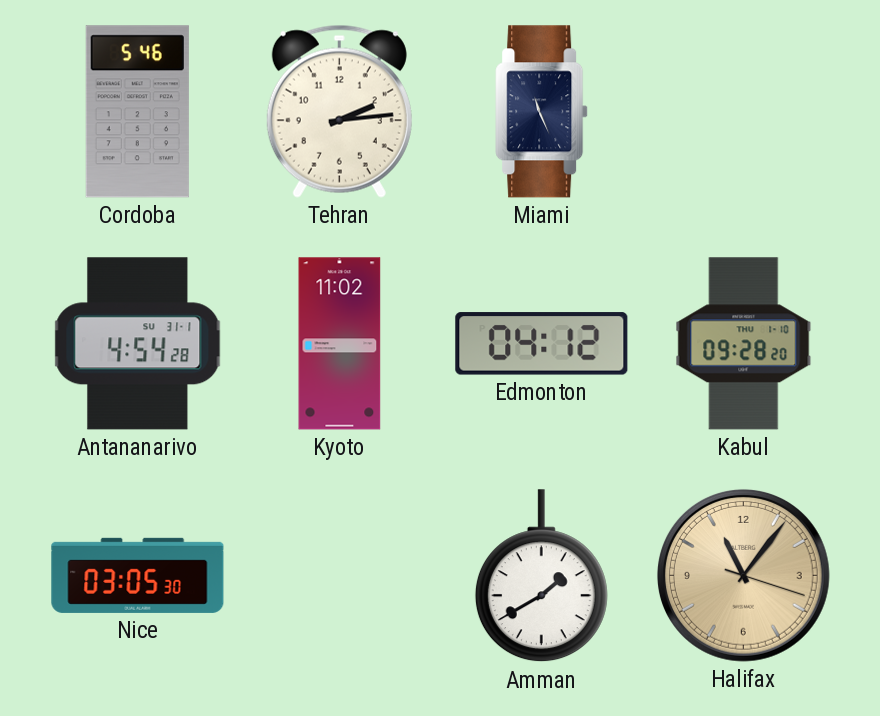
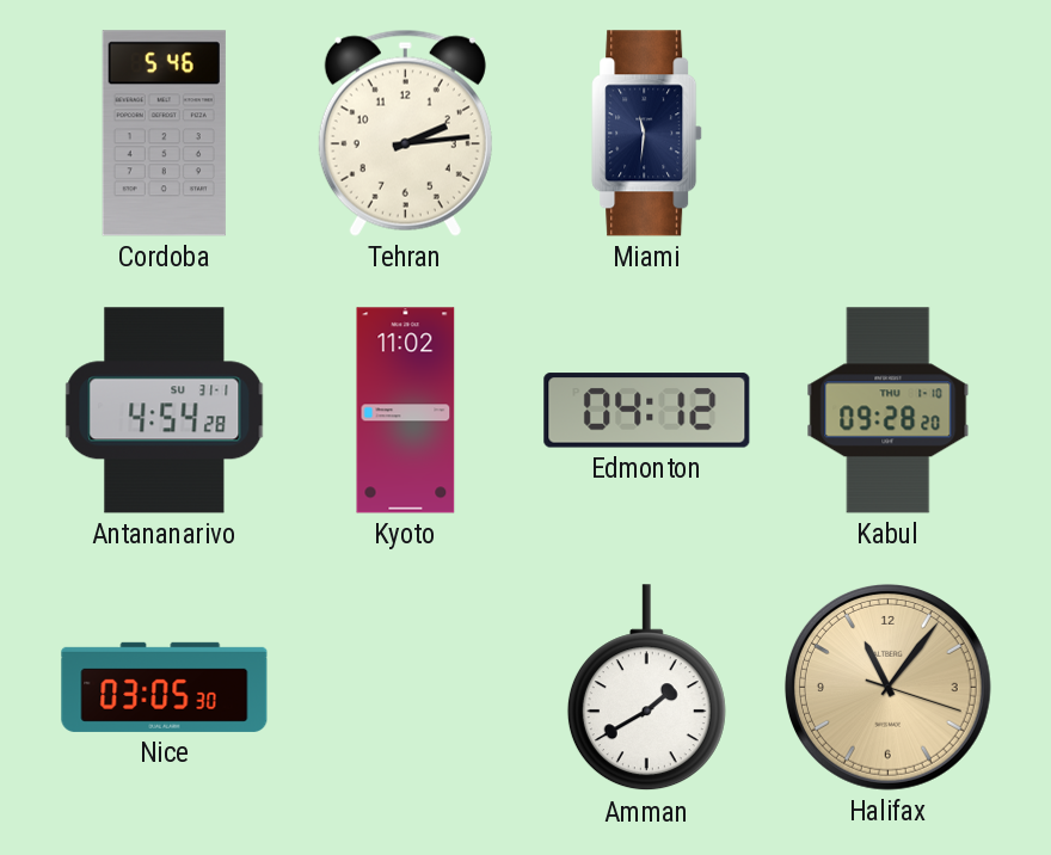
Miami: 11:26 -> 11:31
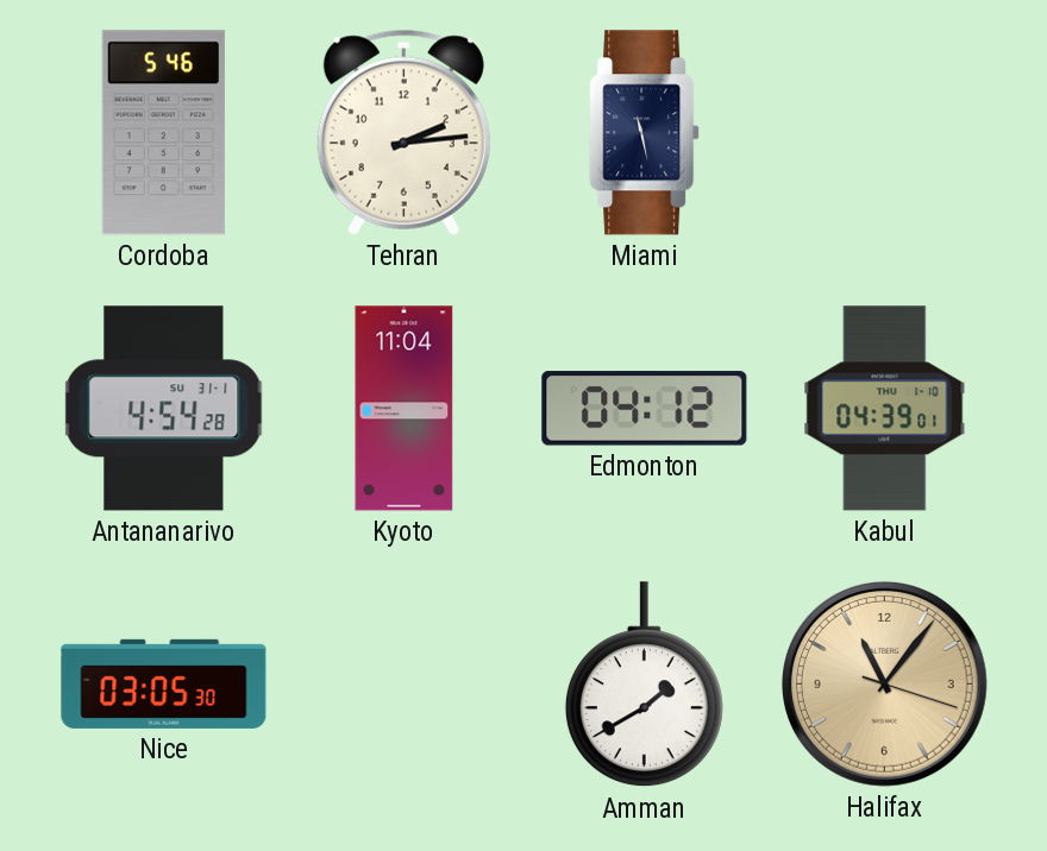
Miami: 11:31 -> 11:28
Kyoto: 11:02 -> 11:04
Kabul: 09:28 -> 04:39
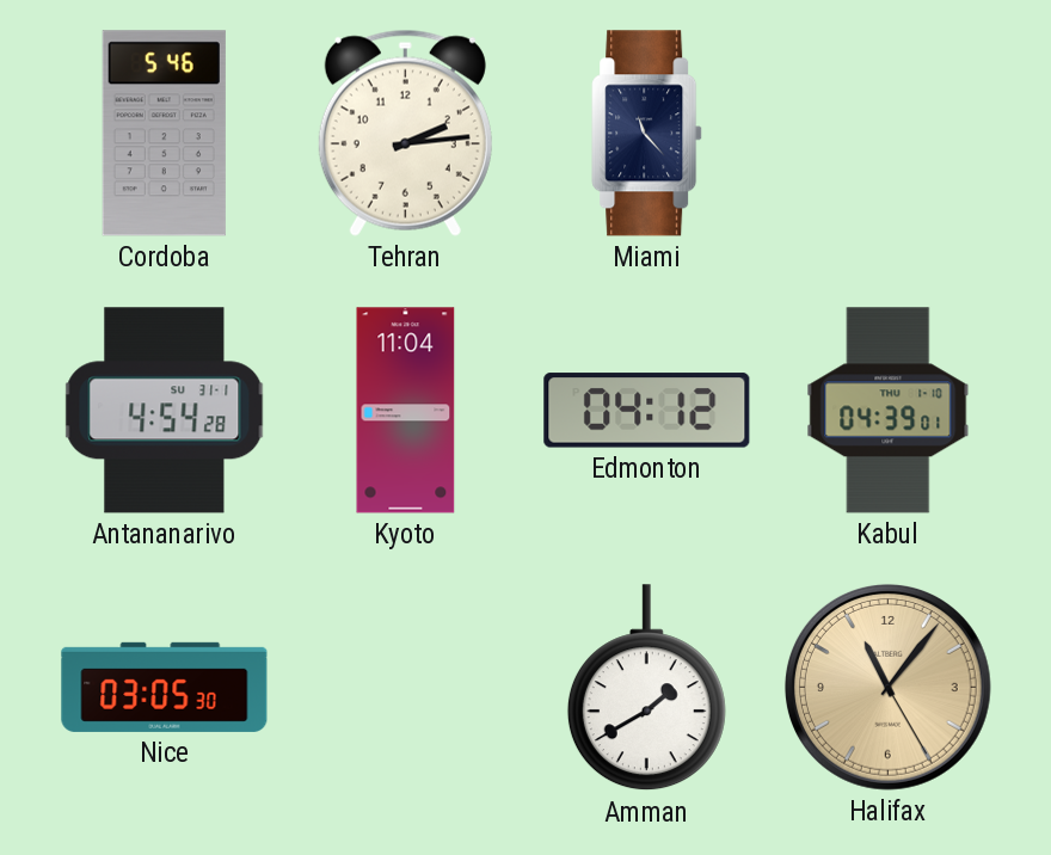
Miami: 11:28 -> 11:23
Halifax: 11:06:18 -> 11:06:25
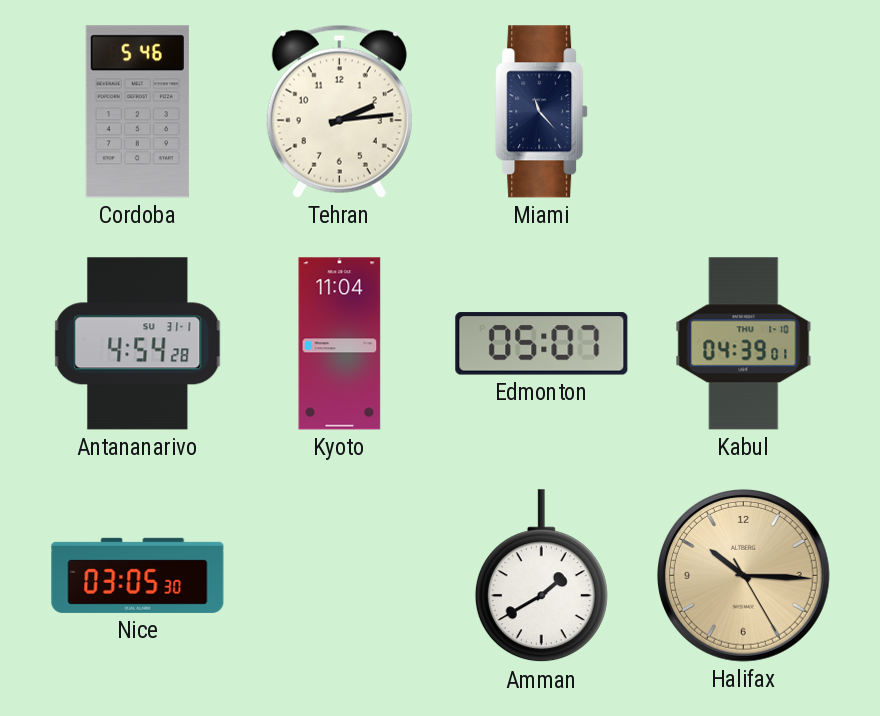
Edmonton: 04:12 -> 05:07
Halifax: 11:06 -> 10:15
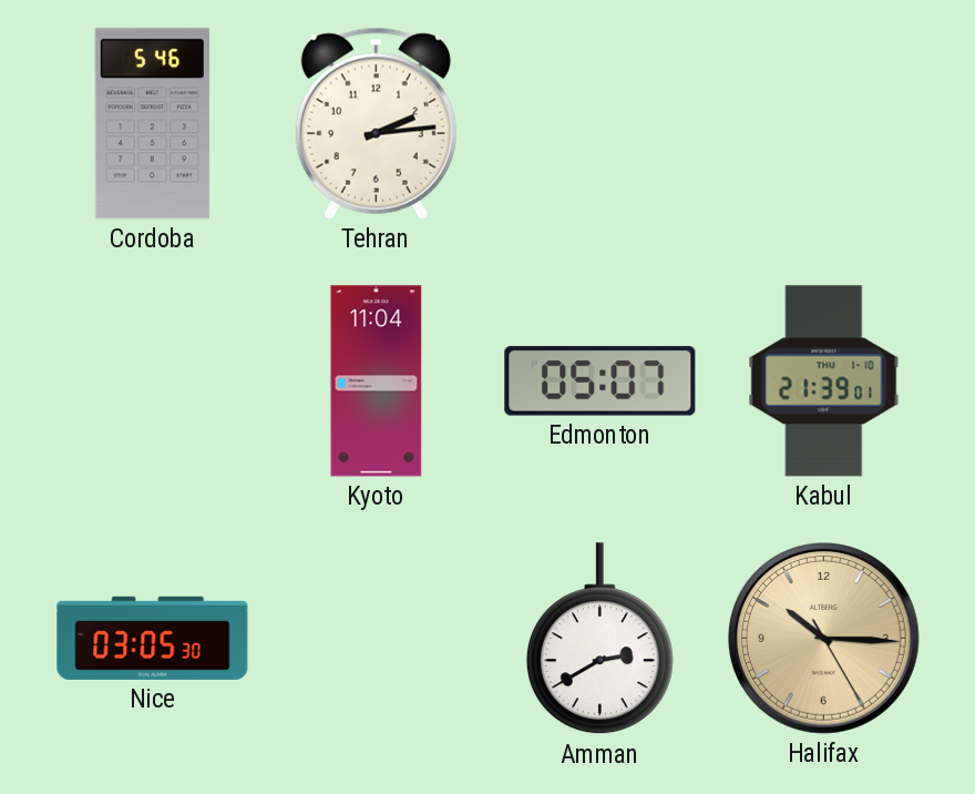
Miami: 11:23 -> none
Antananarivo: 4:54 -> none
Kabul: 04:39 -> 21:39
Amman: 1:40 -> 2:40
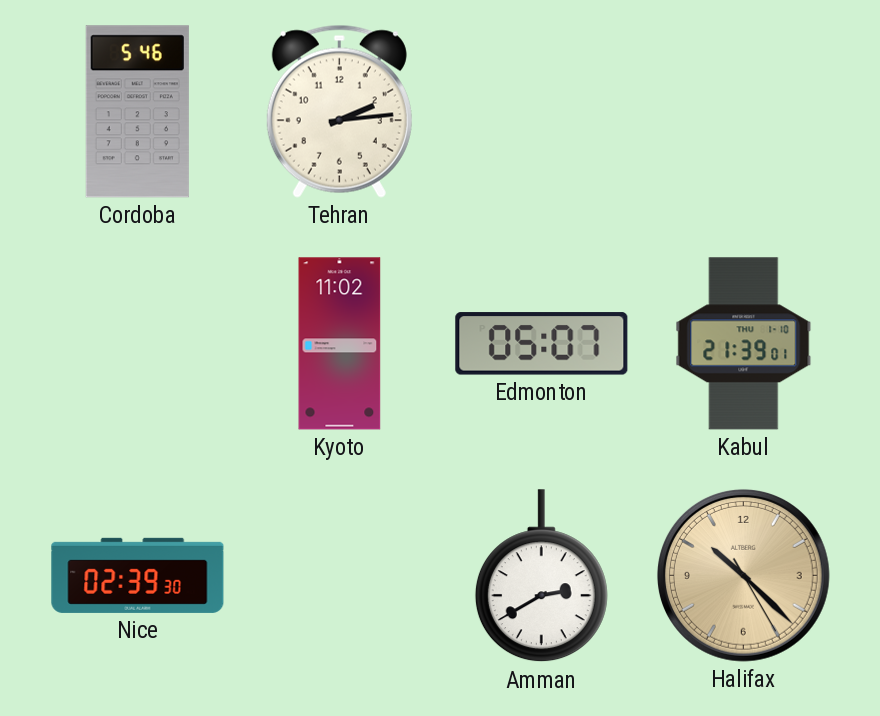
Kyoto: 11:04 -> 11:02
Nice: 03:05 -> 02:39
Halifax: 10:15 -> 10:22
